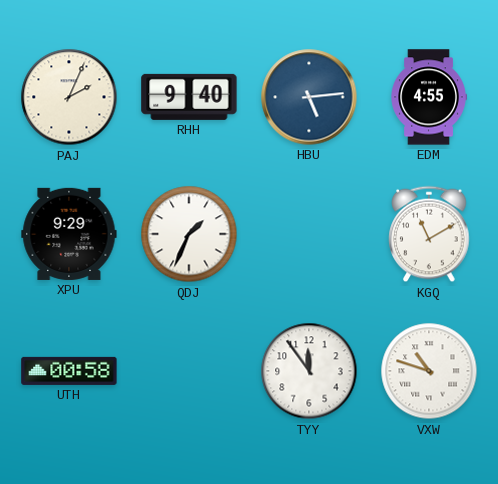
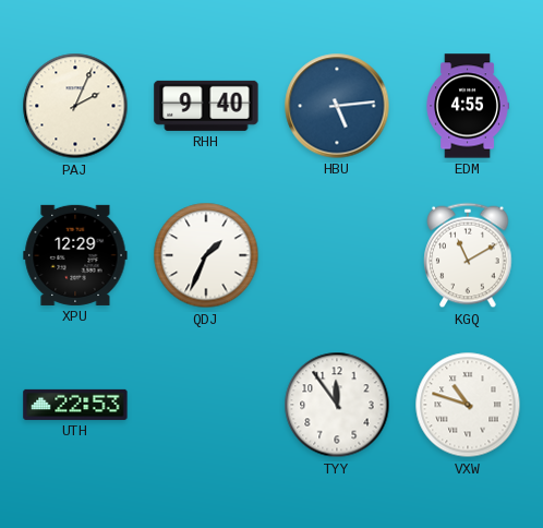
XPU: 9:29 -> 12:29
UTH: 00:58 -> 22:53
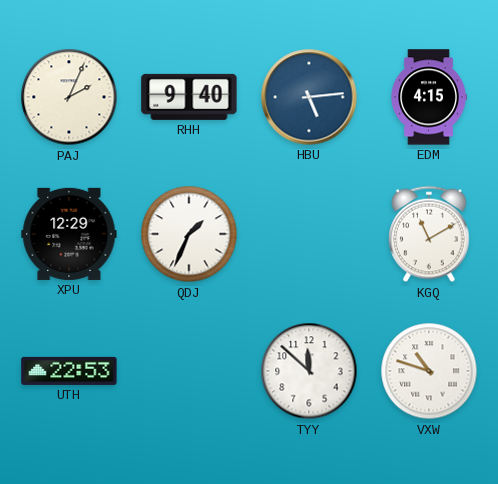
EDM: 4:55 -> 4:15
TYY: 11:54 -> 11:52
